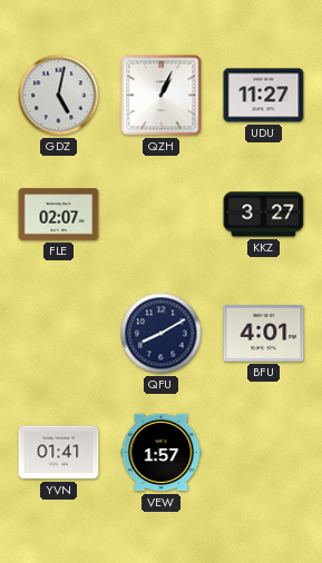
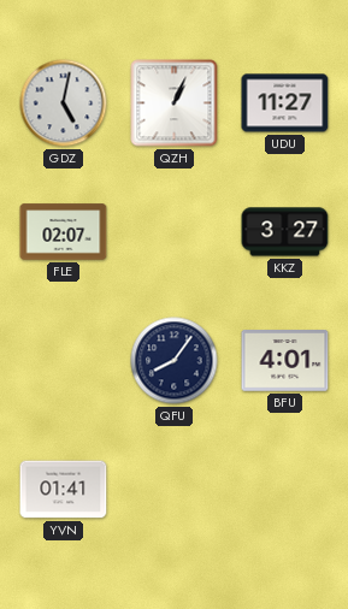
QFU: 8:10 -> 8:06
VEW: 1:57 -> none
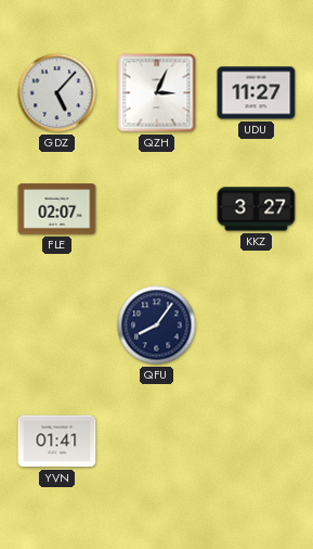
GDZ: 5:02 -> 5:07
QZH: 1:04 -> 3:04
BFU: 4:01 -> none
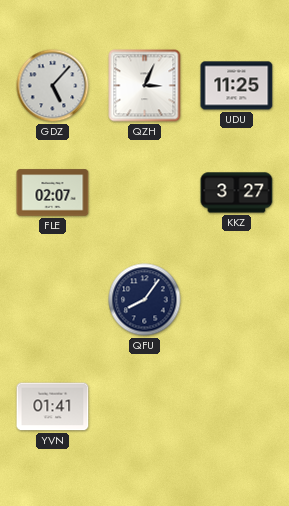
UDU: 11:27 -> 11:25
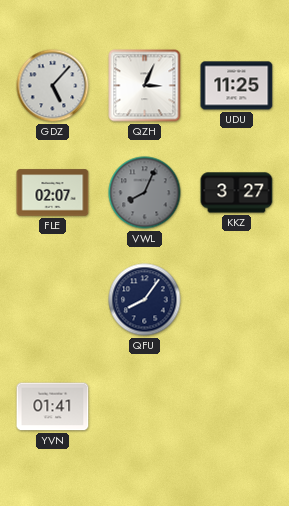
VWL: none -> 8:04
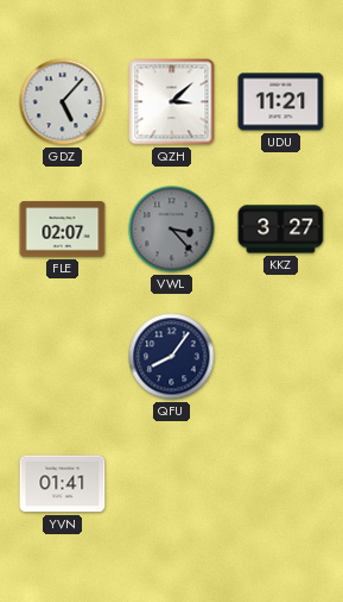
QZH: 3:04 -> 3:08
UDU: 11:25 -> 11:21
VWL: 8:04 -> 3:23
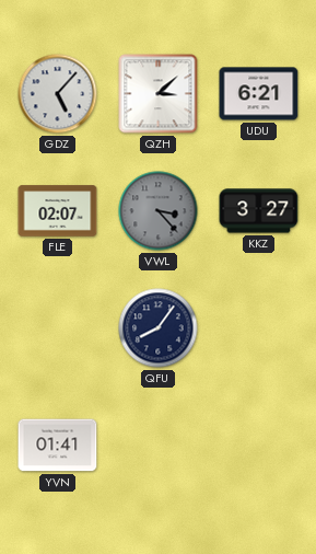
UDU: 11:21 -> 6:21
